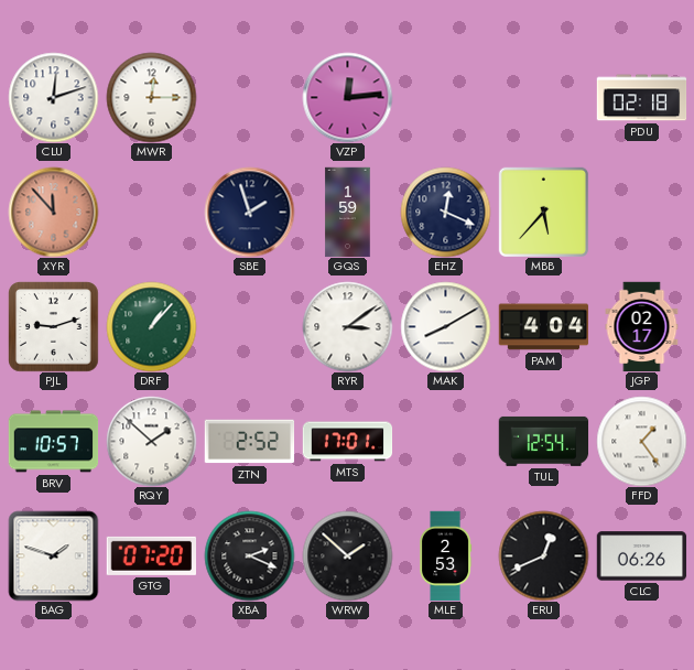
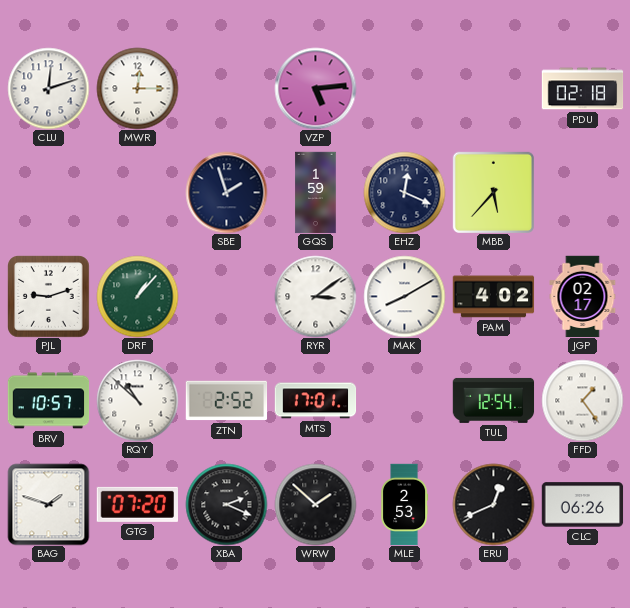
VZP: 12:14 -> 5:14
XYR: 11:53 -> none
PAM: 4:04 -> 4:02
RQY: 1:52 -> 10:52
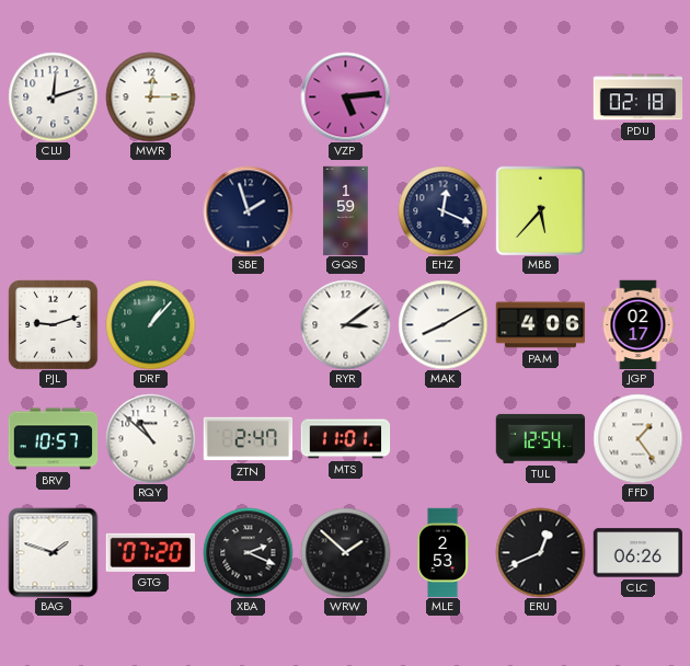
PAM: 4:02 -> 4:06
ZTN: 2:52 -> 2:47
MTS: 17:01 -> 11:01
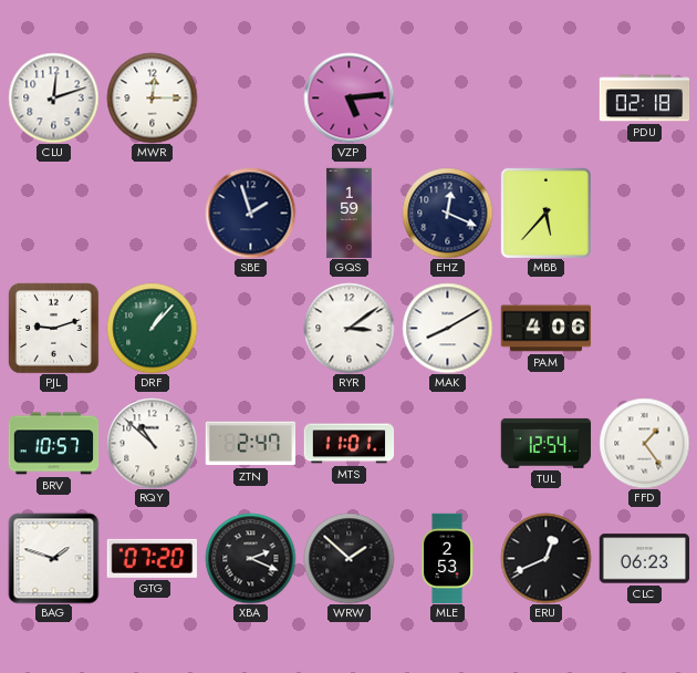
JGP: 02:17 -> none
CLC: 06:26 -> 06:23
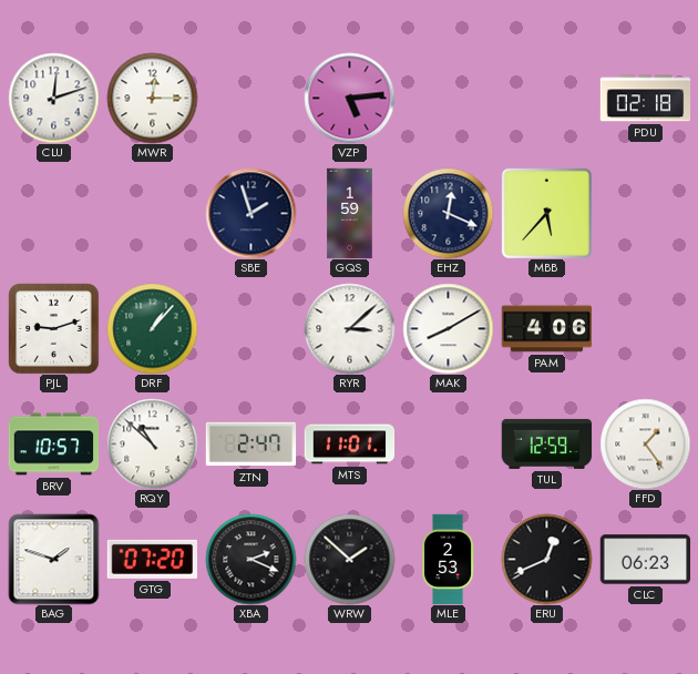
RYR: 3:09 -> 3:08
TUL: 12:54 -> 12:59
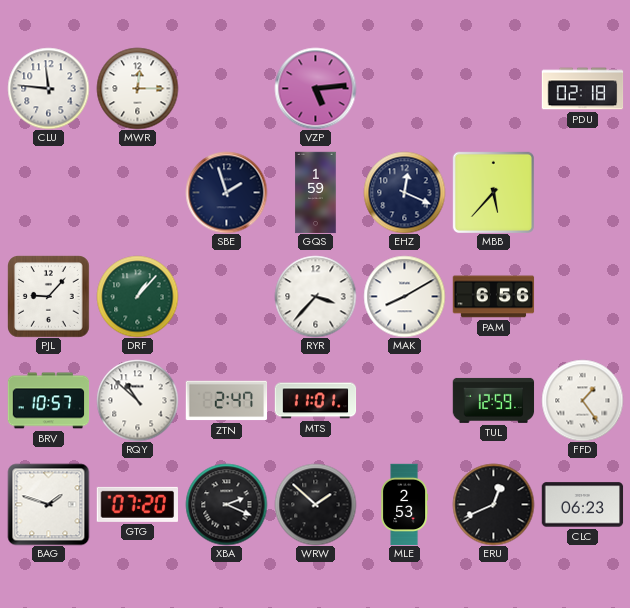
CLU: 12:12 -> 11:46
PJL: 9:12 -> 9:07
RYR: 3:08 -> 3:37
PAM: 4:06 -> 6:56
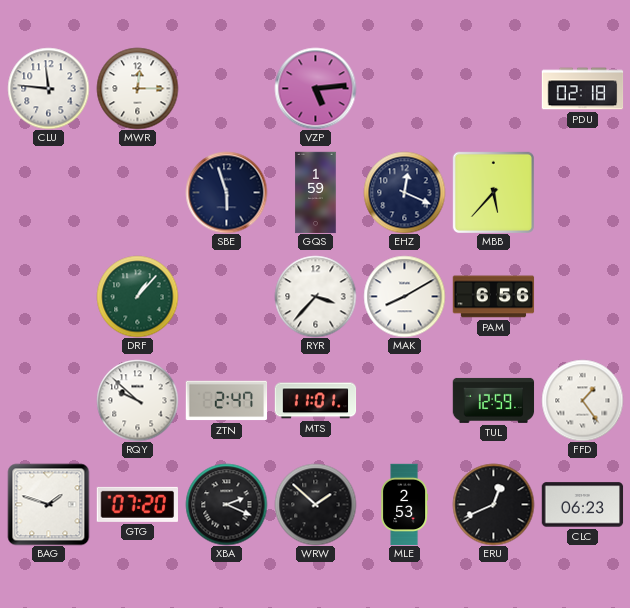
SBE: 1:57 -> 5:57
PJL: 9:07 -> none
BRV: 10:57 -> none
RQY: 10:52 -> 9:52
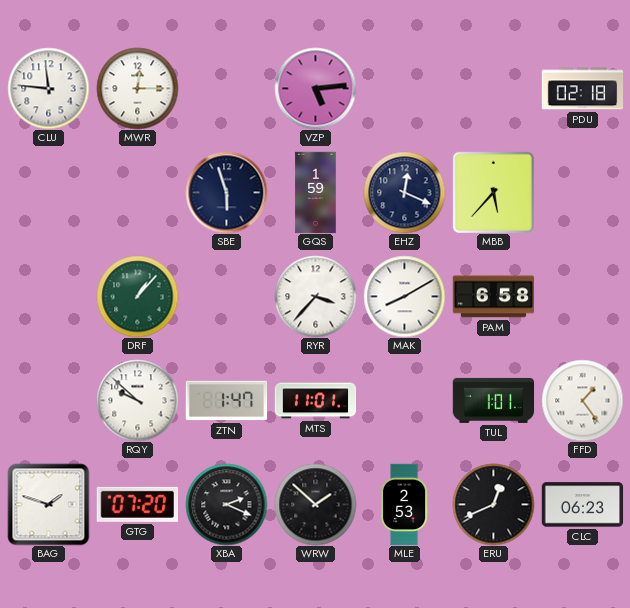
PAM: 6:56 -> 6:58
ZTN: 2:47 -> 1:47
TUL: 12:59 -> 1:01
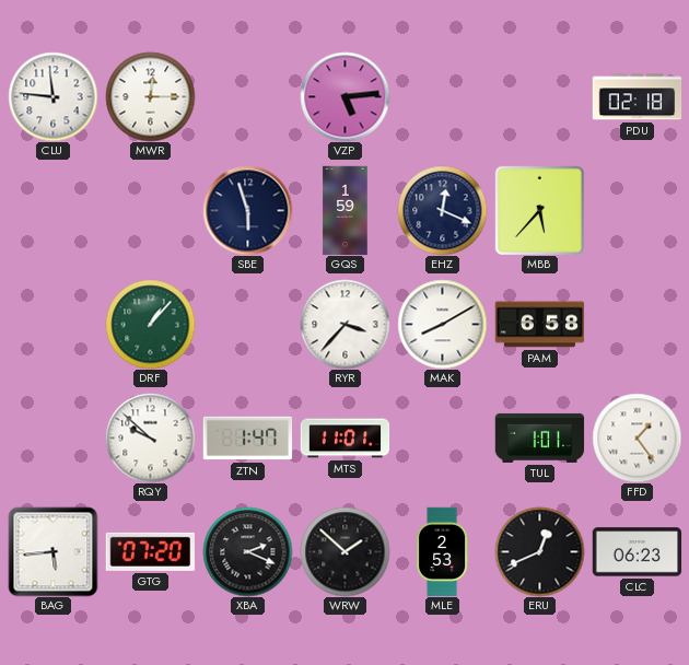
BAG: 1:48 -> 5:44
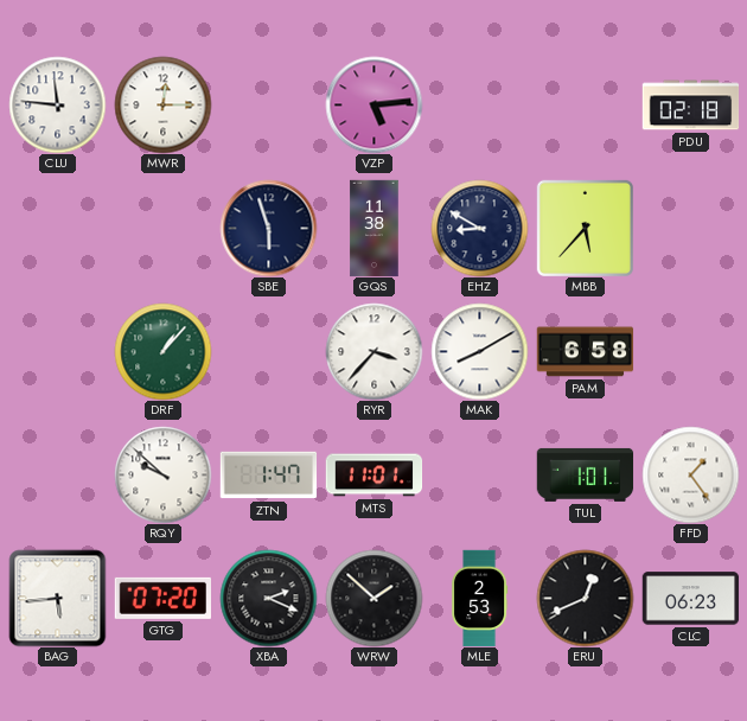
GQS: 1:59 -> 11:38
EHZ: 12:19 -> 8:50
